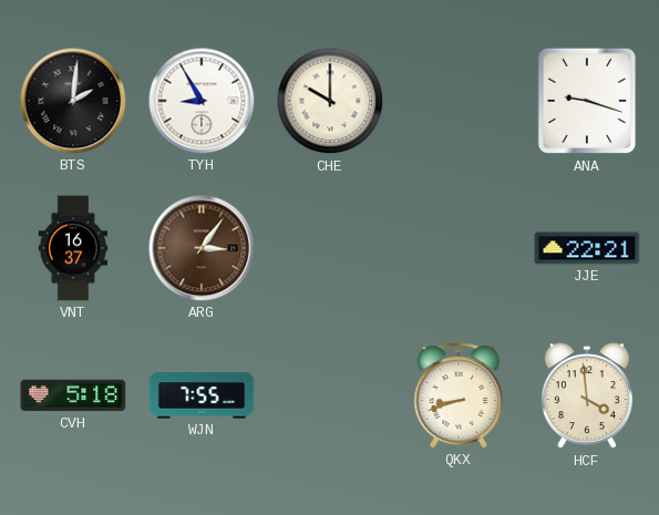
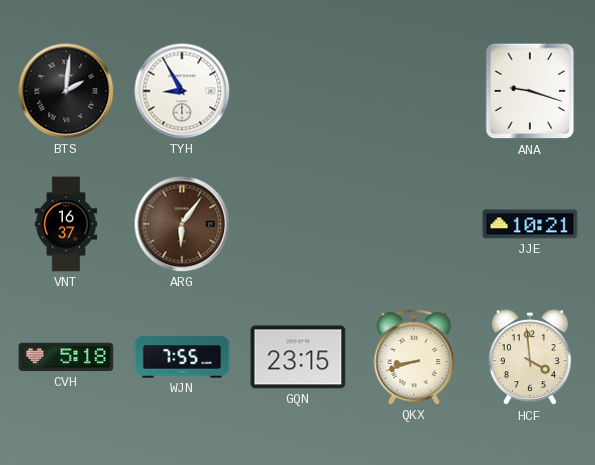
CHE: 10:00 -> none
ARG: 3:06 -> 6:06
JJE: 22:21 -> 10:21
GQN: none -> 23:15
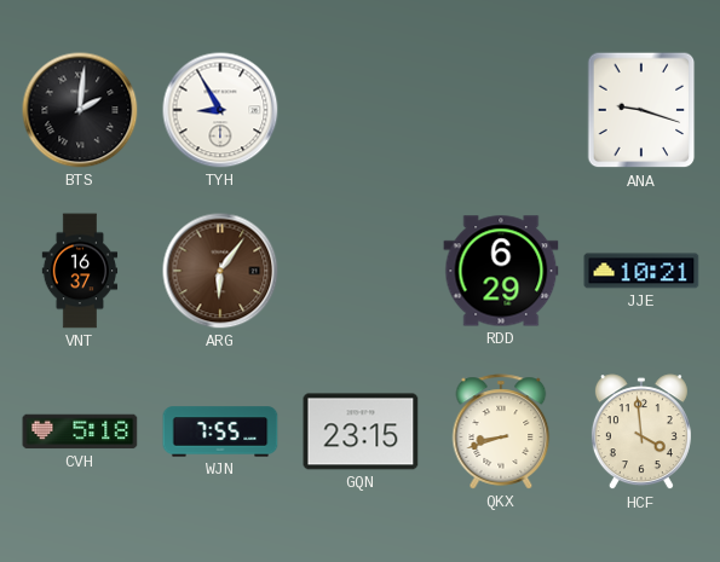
RDD: none -> 6:29
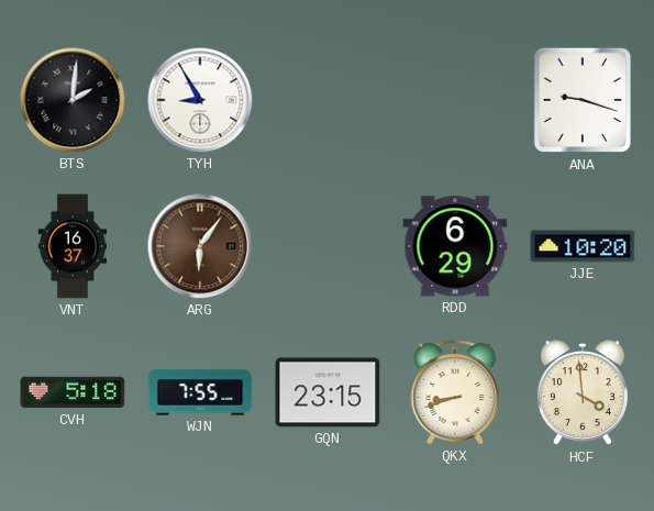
JJE: 10:21 -> 10:20
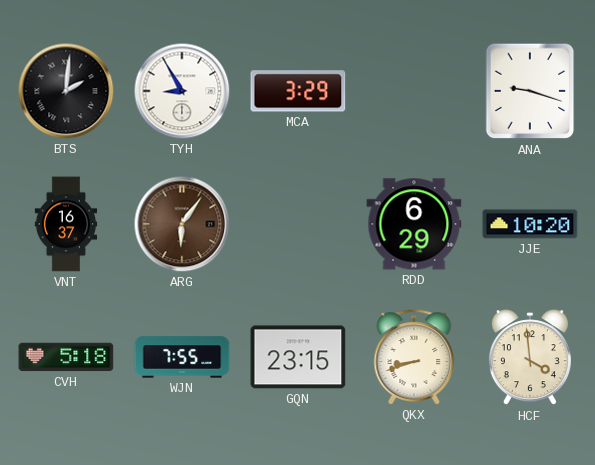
MCA: none -> 3:29
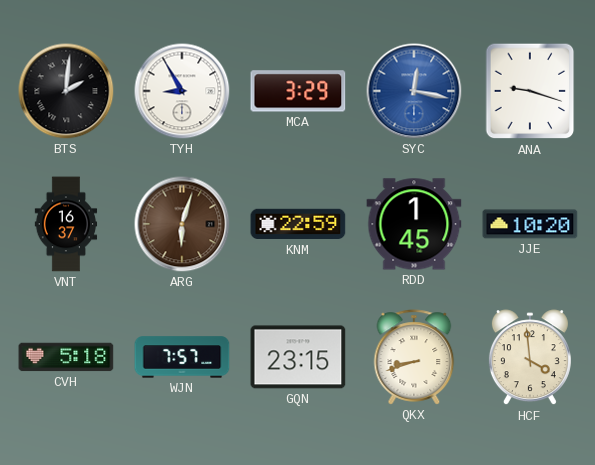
SYC: none -> 12:17
ARG: 6:06 -> 6:03
KNM: none -> 22:59
RDD: 6:29 -> 1:45
WJN: 7:55 -> 7:57
